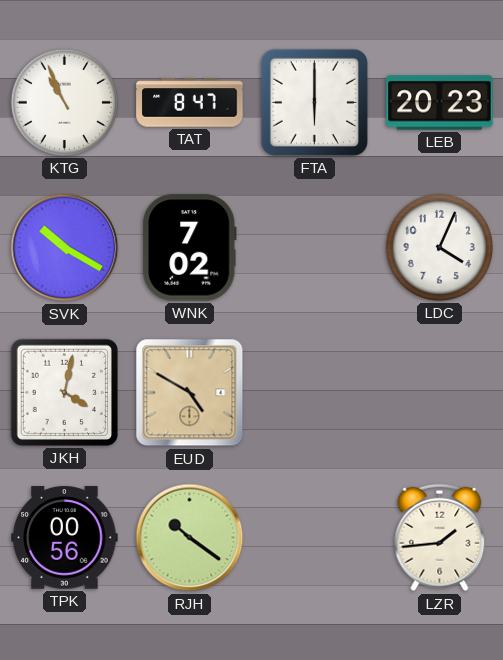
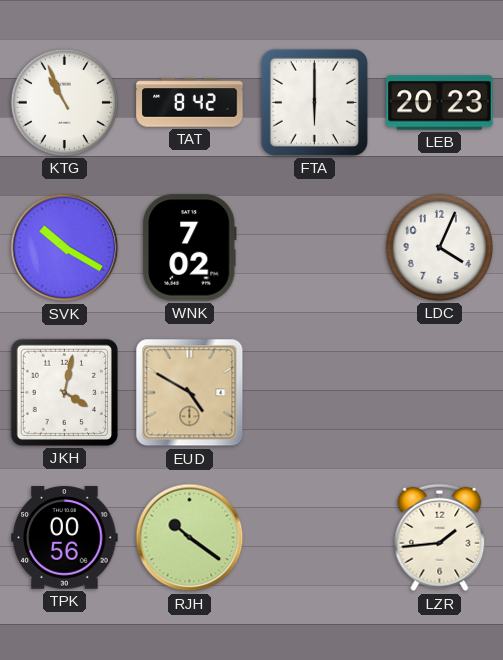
TAT: 8:47 -> 8:42
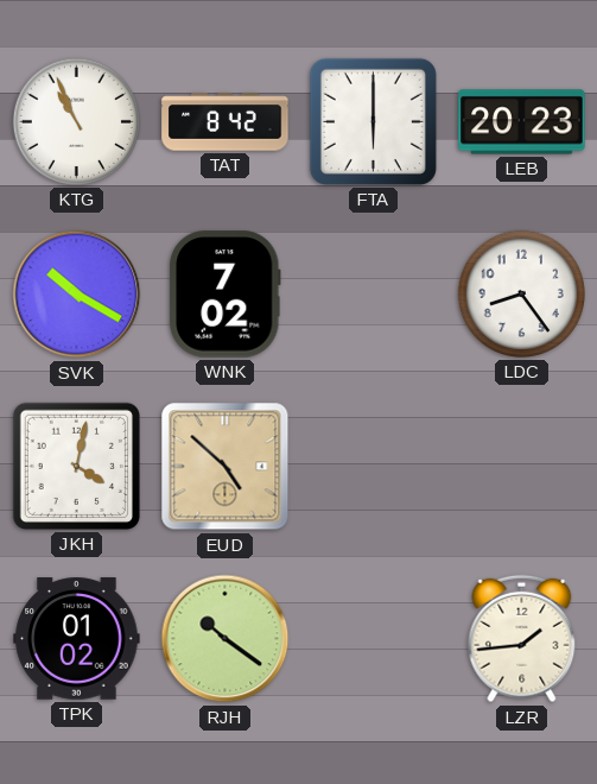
LDC: 4:04 -> 8:24
EUD: 4:50 -> 4:52
TPK: 00:56 -> 01:02
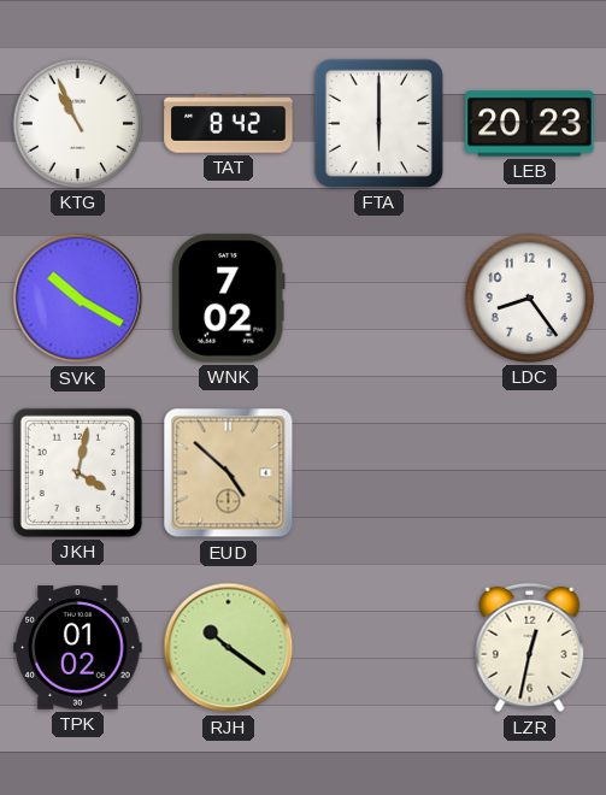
LZR: 1:44 -> 12:32
